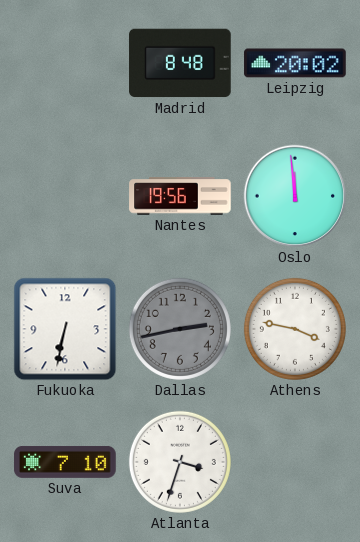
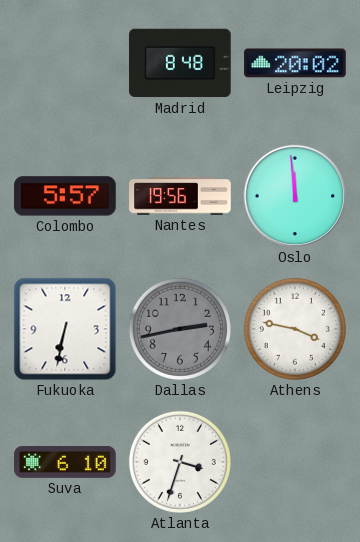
Colombo: none -> 5:57
Suva: 7:10 -> 6:10
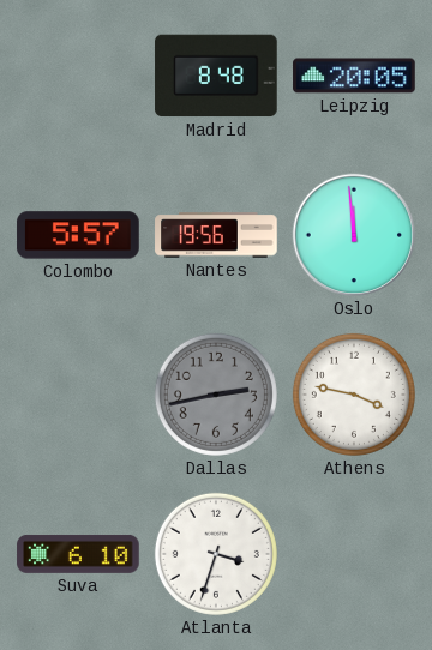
Leipzig: 20:02 -> 20:05
Fukuoka: 6:32 -> none
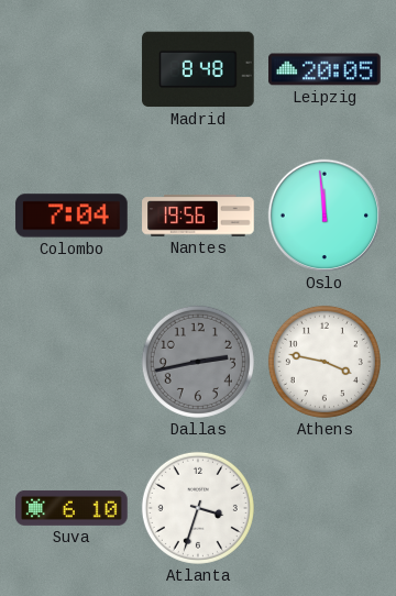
Colombo: 5:57 -> 7:04
